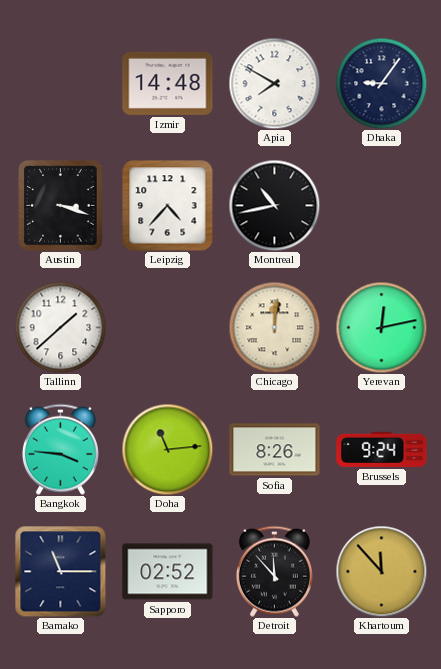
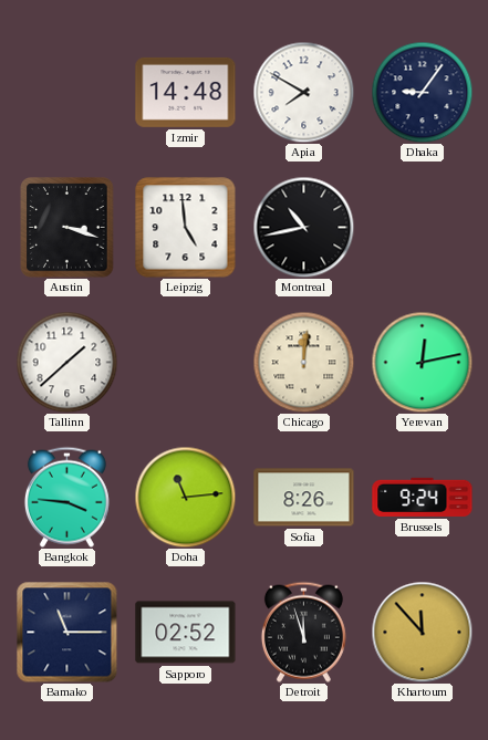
Leipzig: 4:37 -> 4:59
Detroit: 11:53 -> 11:57
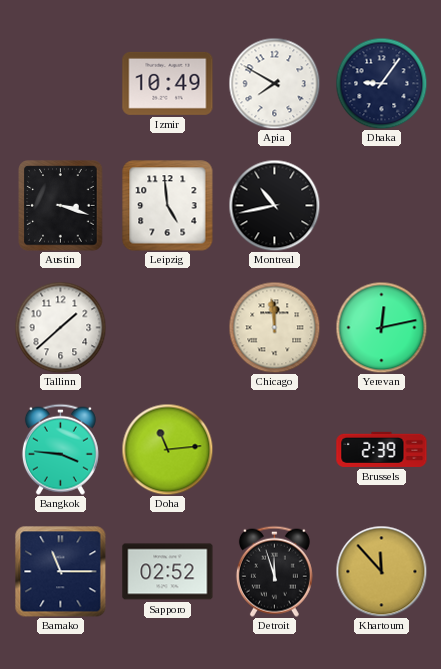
Izmir: 14:48 -> 10:49
Chicago: 12:01 -> 11:59
Sofia: 8:26 -> none
Brussels: 9:24 -> 2:39
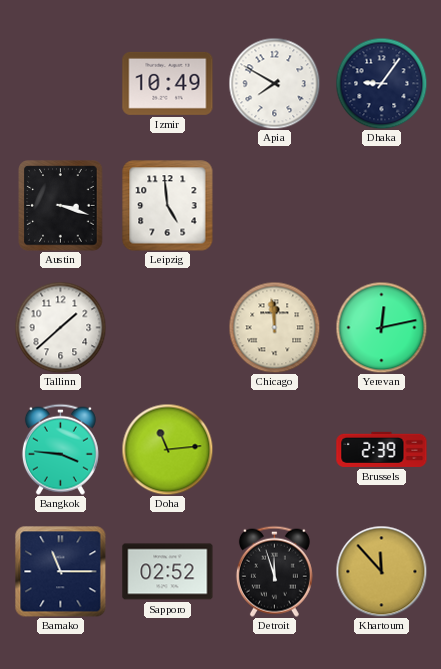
Montreal: 10:43 -> none
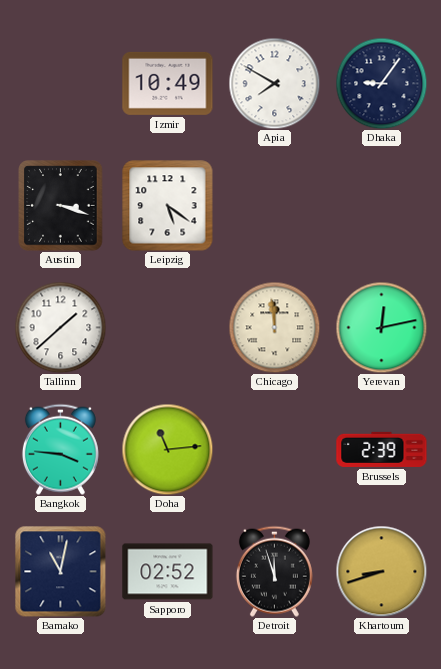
Leipzig: 4:59 -> 5:21
Bamako: 11:15 -> 11:02
Khartoum: 11:53 -> 8:42
